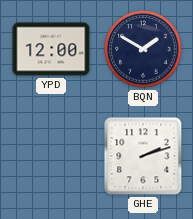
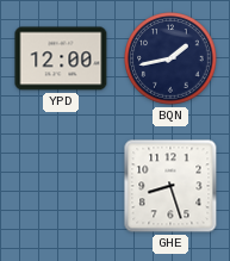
BQN: 1:50 -> 1:43
GHE: 2:12 -> 8:27
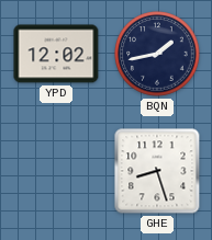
YPD: 12:00 -> 12:02
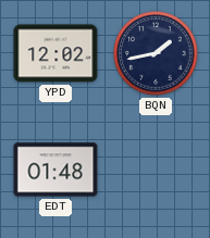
EDT: none -> 01:48
GHE: 8:27 -> none
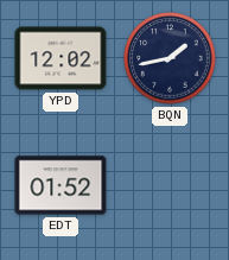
EDT: 01:48 -> 01:52
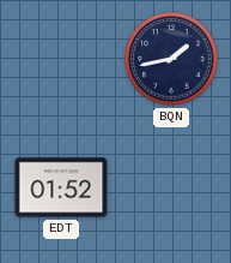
YPD: 12:02 -> none
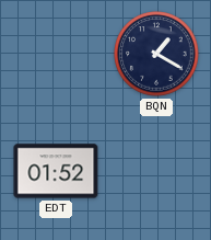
BQN: 1:43 -> 1:20
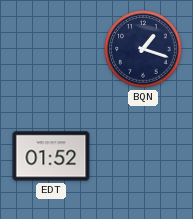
BQN: 1:20 -> 1:18
